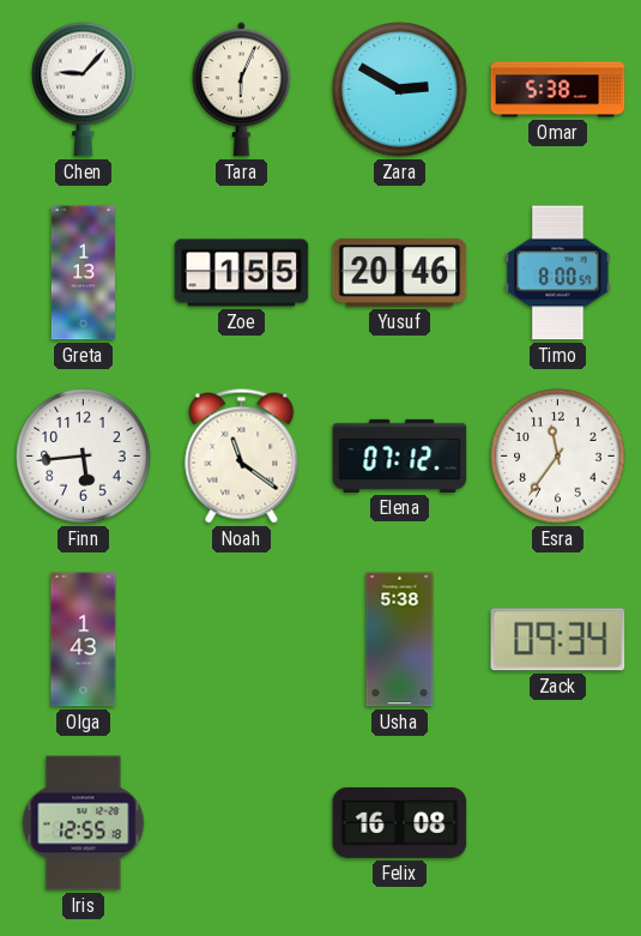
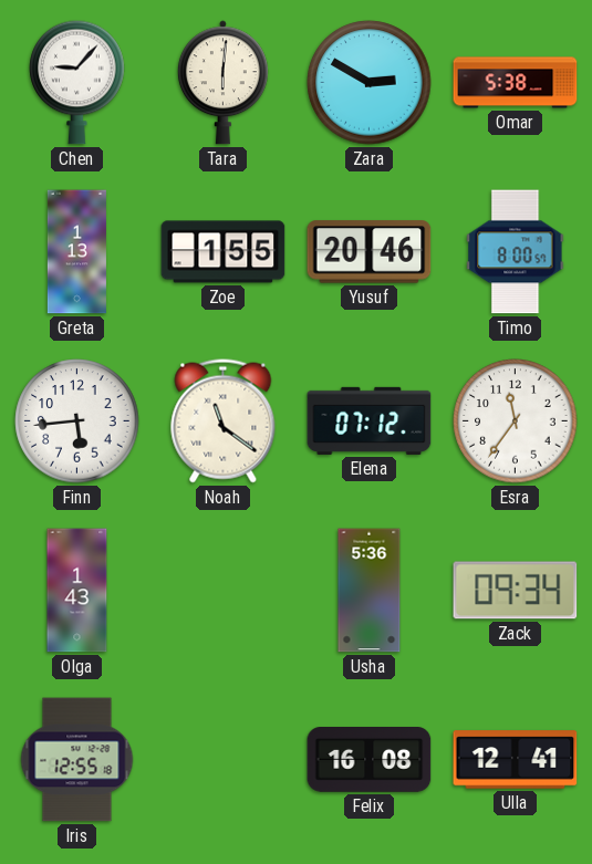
Tara: 6:04 -> 6:01
Usha: 5:38 -> 5:36
Ulla: none -> 12:41
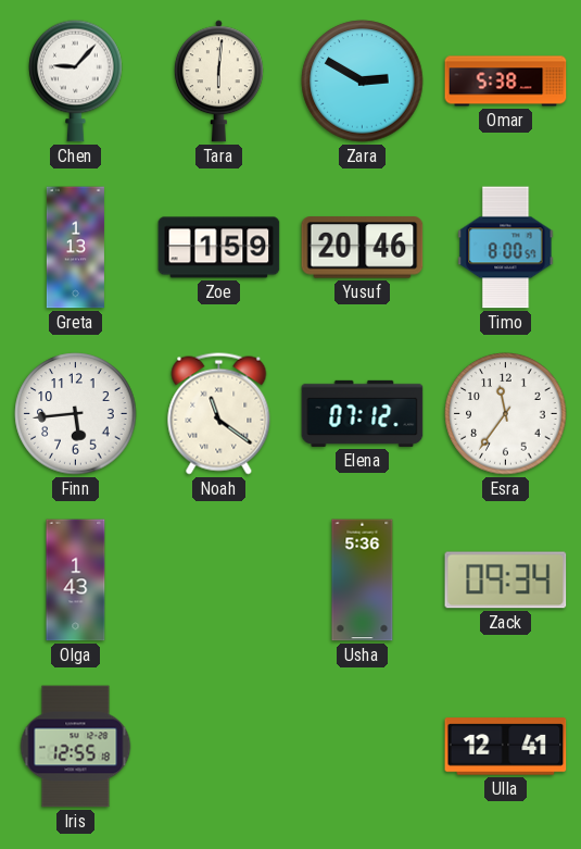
Zoe: 1:55 -> 1:59
Felix: 16:08 -> none
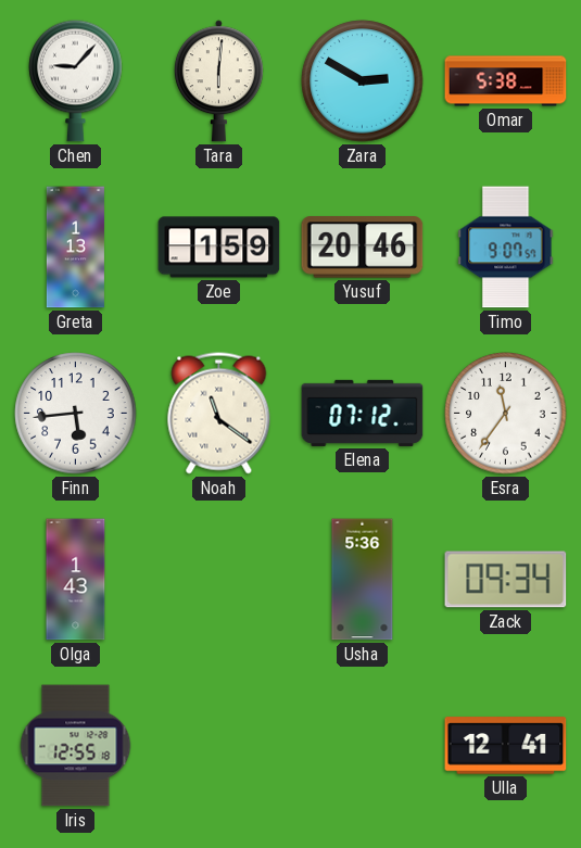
Timo: 8:00 -> 9:07
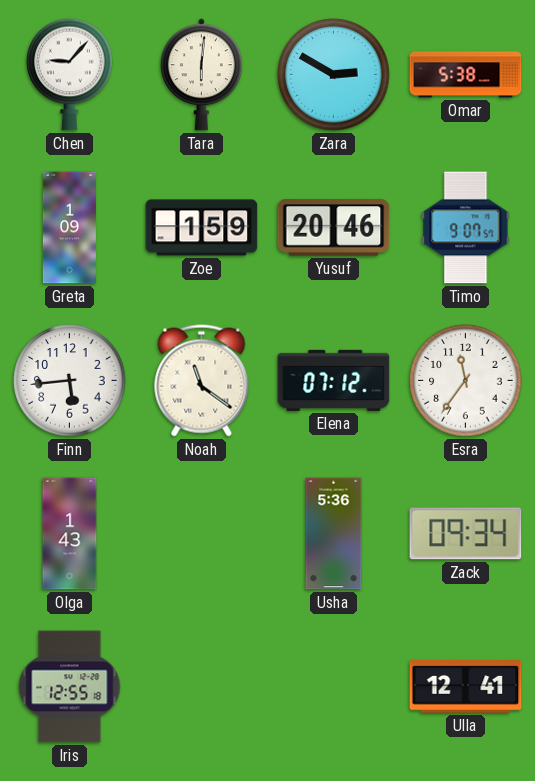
Greta: 1:13 -> 1:09
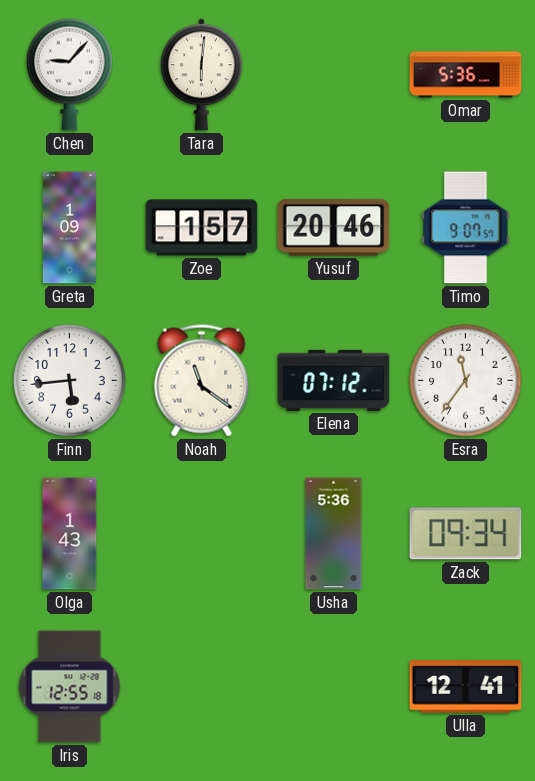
Zara: 2:50 -> none
Omar: 5:38 -> 5:36
Zoe: 1:59 -> 1:57
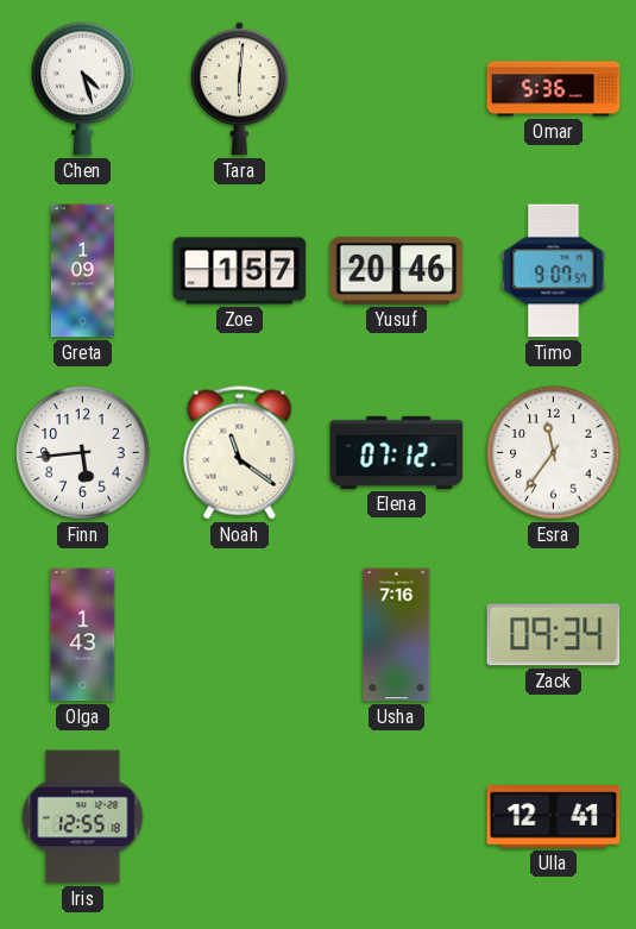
Chen: 9:07 -> 4:27
Usha: 5:36 -> 7:16
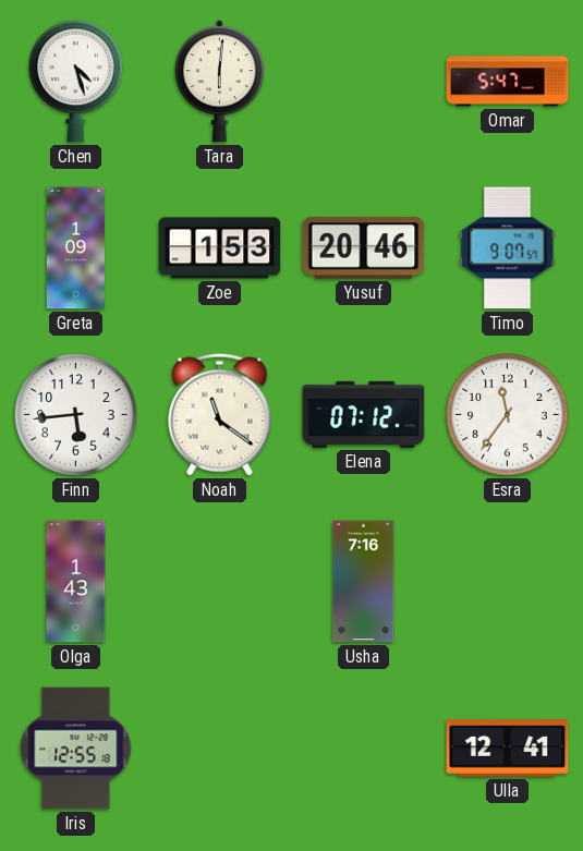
Omar: 5:36 -> 5:47
Zoe: 1:57 -> 1:53
Zack: 09:34 -> none
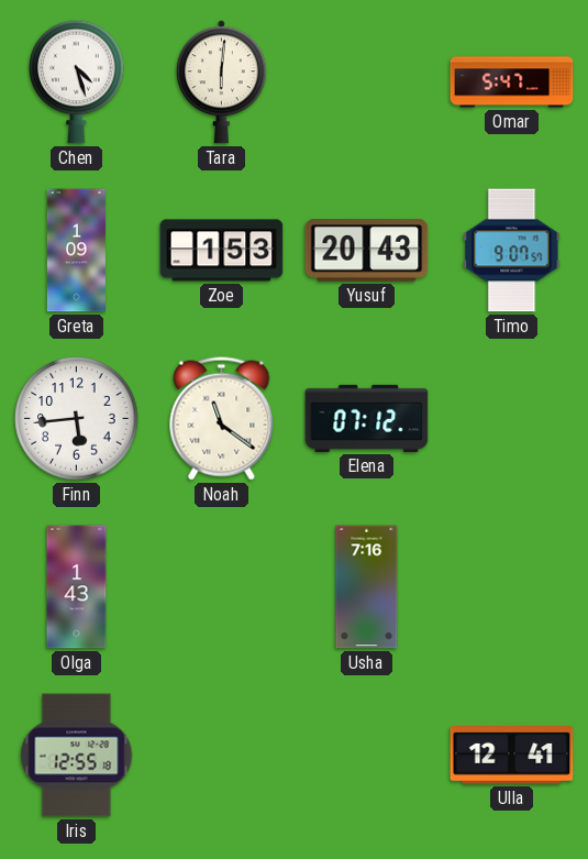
Yusuf: 20:46 -> 20:43
Esra: 11:36 -> none
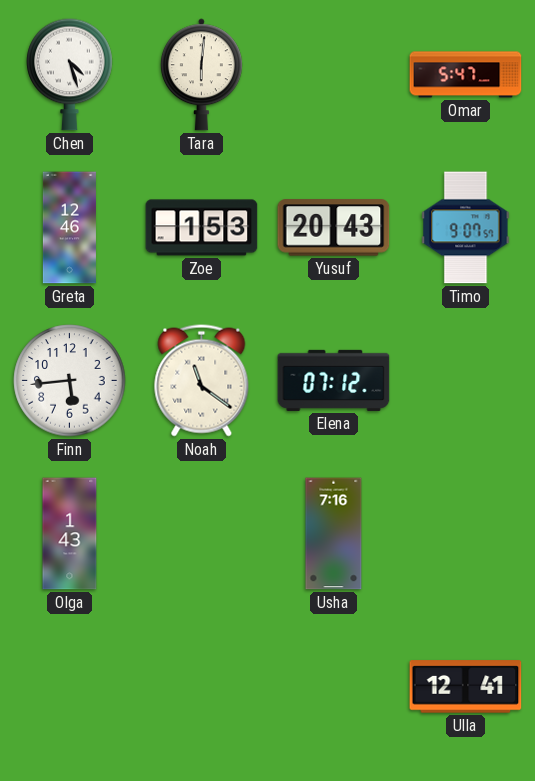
Greta: 1:09 -> 12:46
Iris: 12:55 -> none
